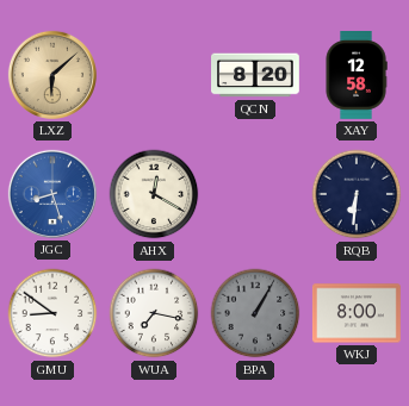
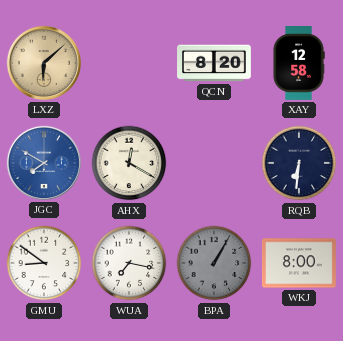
JGC: 8:27 -> 7:50
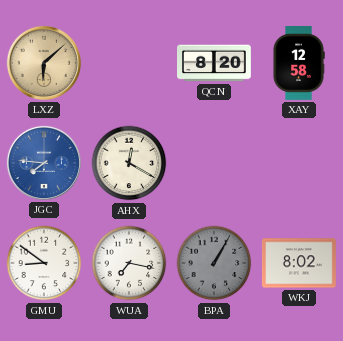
JGC: 7:50 -> 7:46
RQB: 6:31 -> none
WKJ: 8:00 -> 8:02
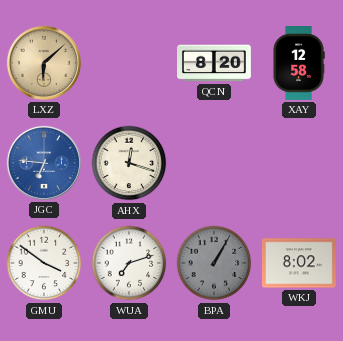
JGC: 7:46 -> 6:46
AHX: 12:20 -> 12:18
GMU: 8:51 -> 3:51
WUA: 7:17 -> 7:12
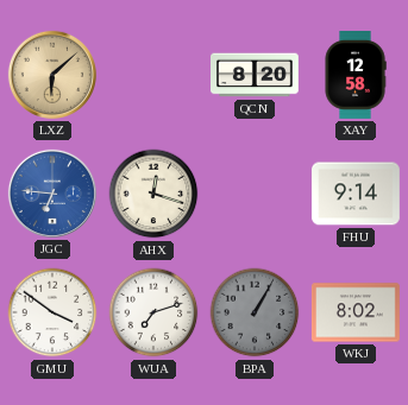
FHU: none -> 9:14
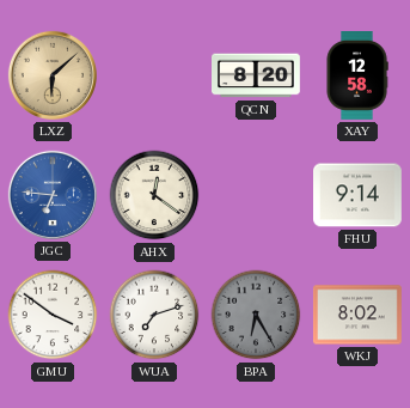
AHX: 12:18 -> 12:21
BPA: 1:05 -> 6:25
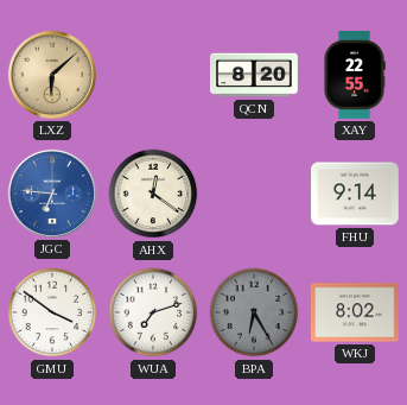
XAY: 12:58 -> 22:55
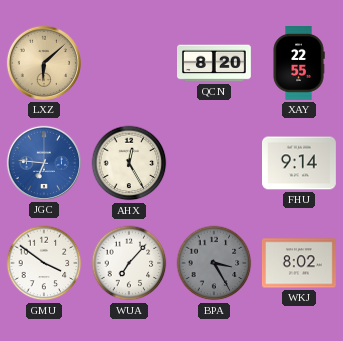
AHX: 12:21 -> 12:25
WUA: 7:12 -> 7:07
BPA: 6:25 -> 3:25
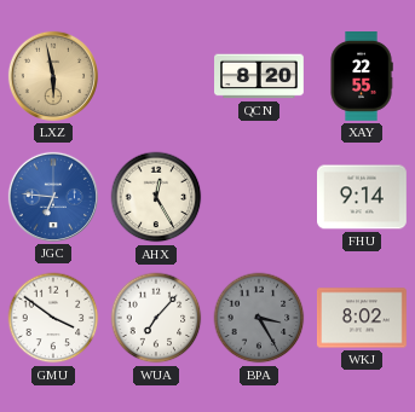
LXZ: 6:08 -> 5:58
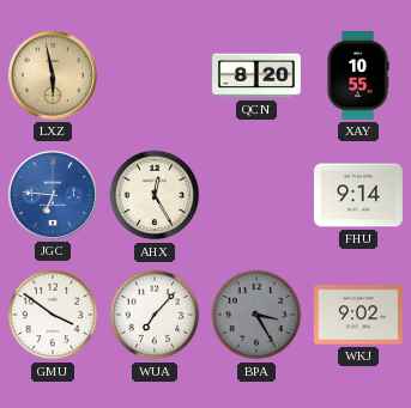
XAY: 22:55 -> 10:55
WKJ: 8:02 -> 9:02
